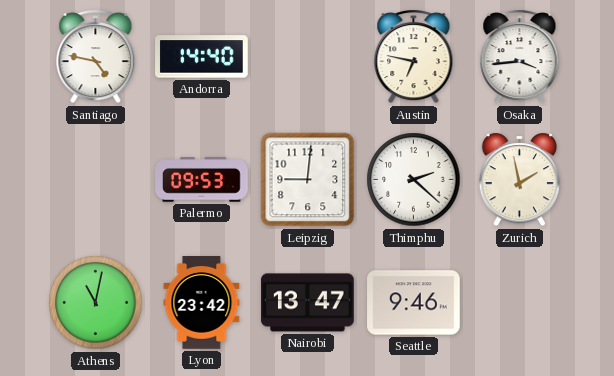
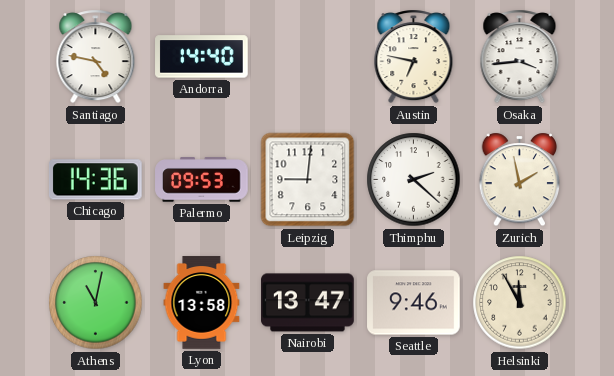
Chicago: none -> 14:36
Lyon: 23:42 -> 13:58
Helsinki: none -> 11:55
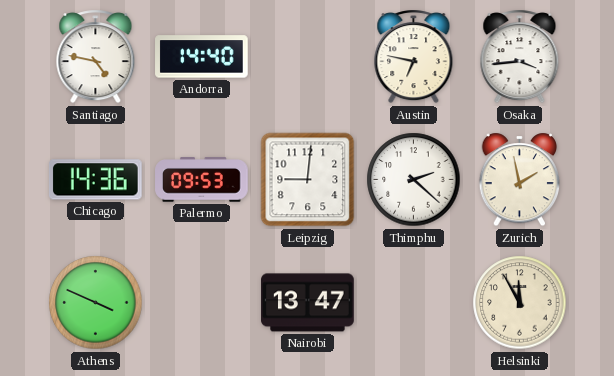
Athens: 11:02 -> 3:49
Lyon: 13:58 -> none
Seattle: 9:46 -> none
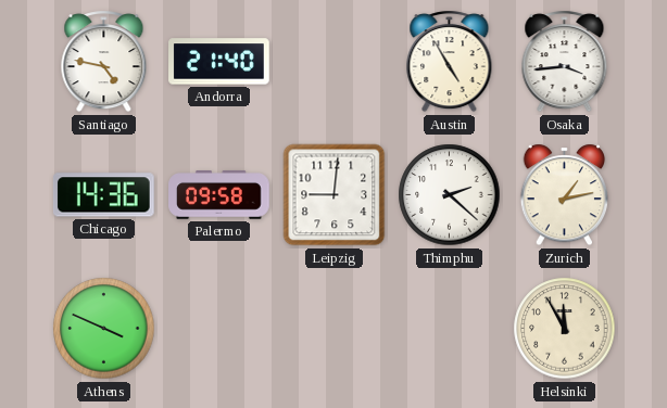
Andorra: 14:40 -> 21:40
Austin: 6:47 -> 4:55
Palermo: 09:53 -> 09:58
Zurich: 1:58 -> 1:13
Nairobi: 13:47 -> none
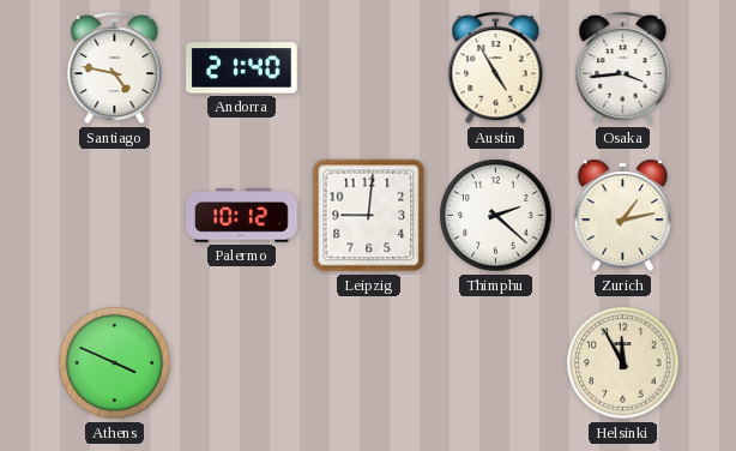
Chicago: 14:36 -> none
Palermo: 09:58 -> 10:12
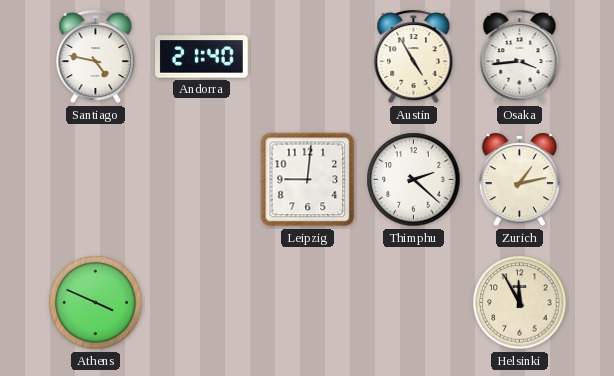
Palermo: 10:12 -> none
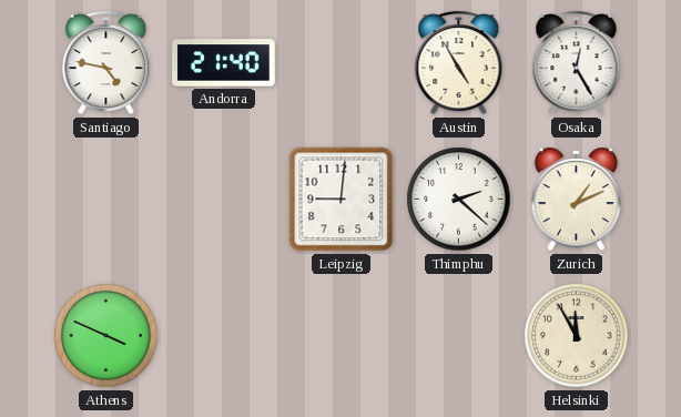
Osaka: 3:44 -> 12:25
Zurich: 1:13 -> 1:11
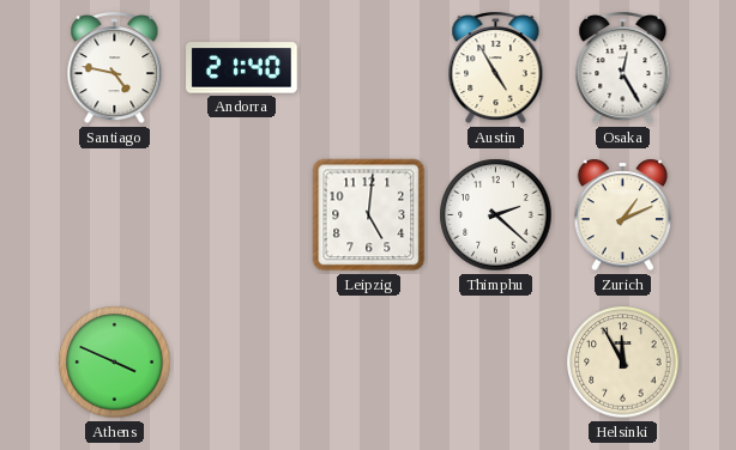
Leipzig: 9:01 -> 5:01
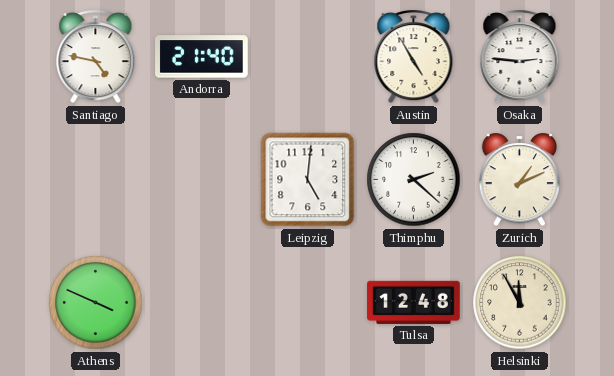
Osaka: 12:25 -> 2:46
Tulsa: none -> 12:48
